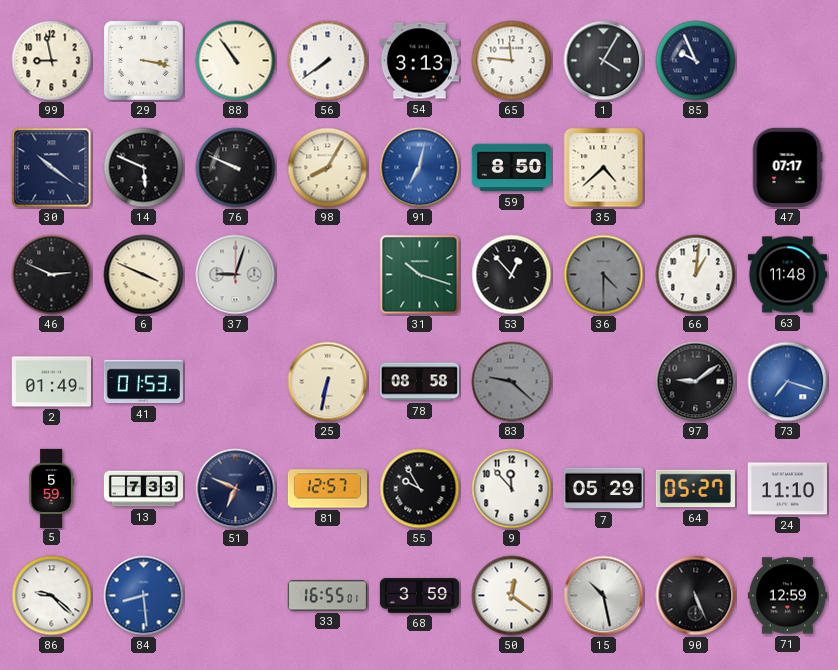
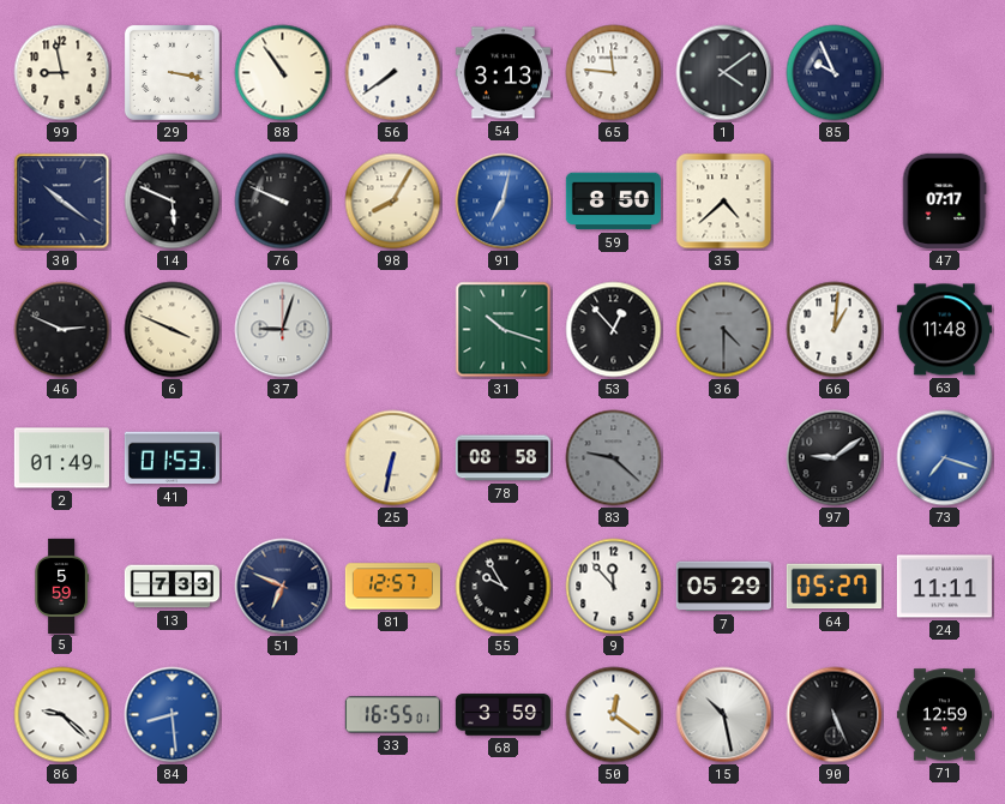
1: 4:05 -> 4:09
24: 11:10 -> 11:11
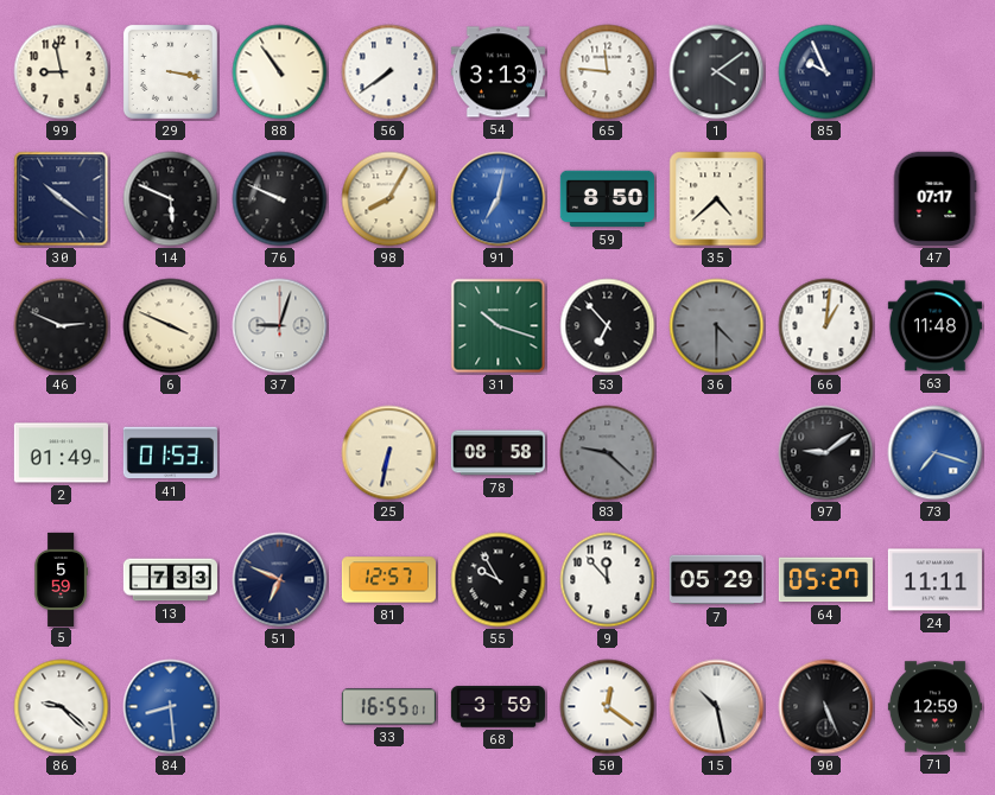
53: 12:53 -> 6:53
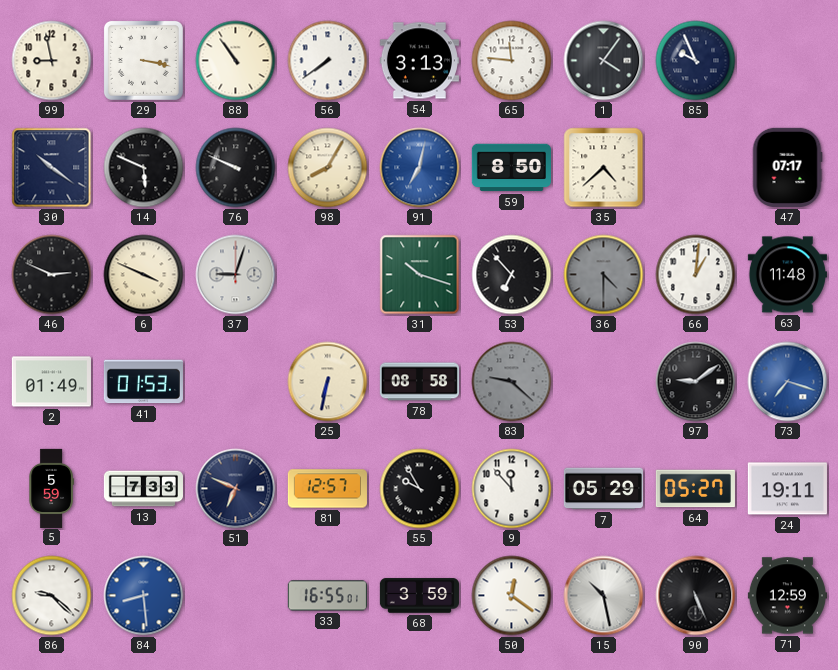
1: 4:09 -> 4:06
24: 11:11 -> 19:11
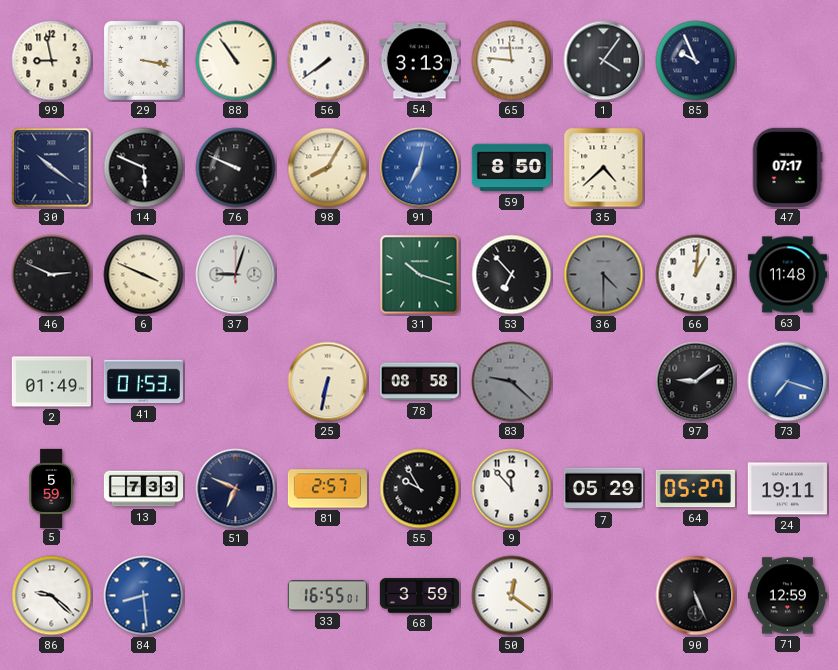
81: 12:57 -> 2:57
15: 10:28 -> none
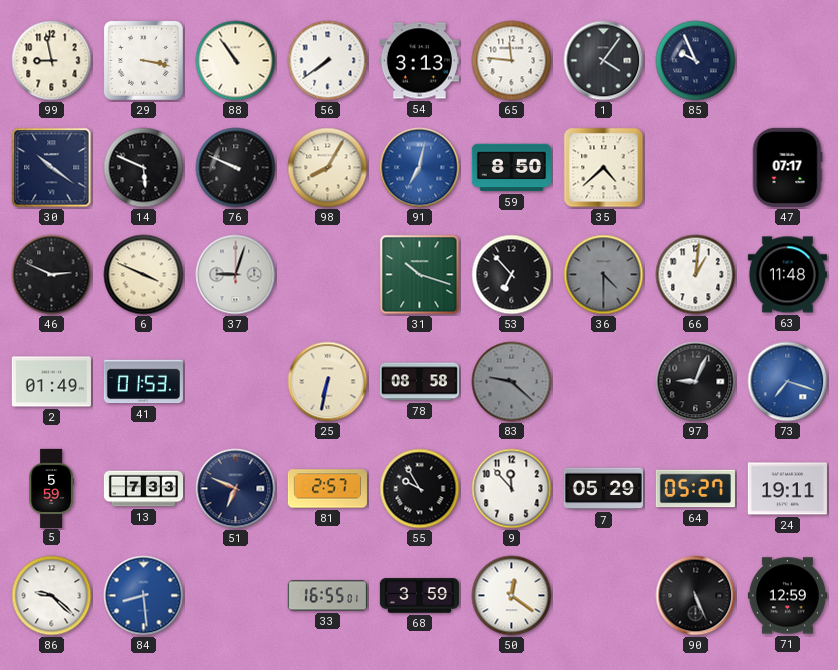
97: 9:09 -> 9:04
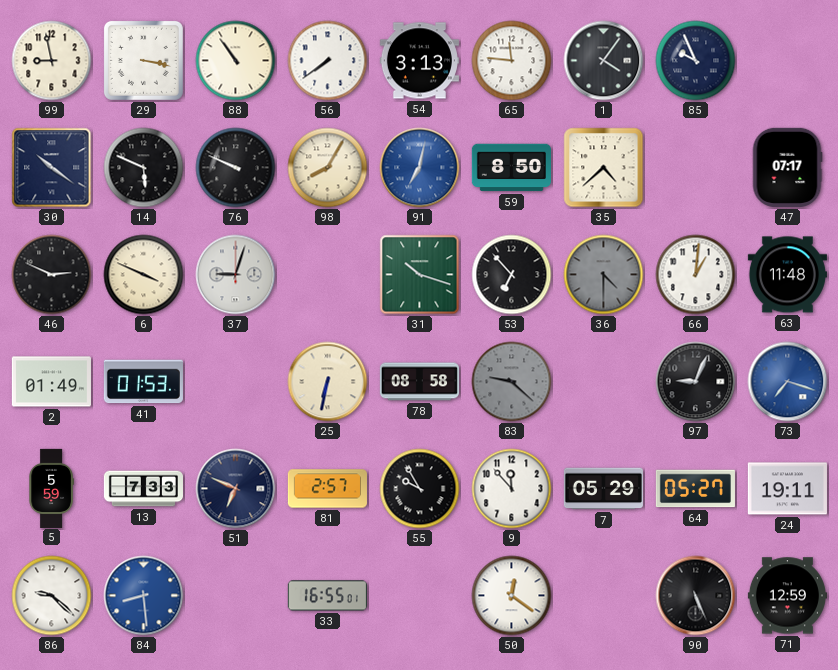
68: 3:59 -> none
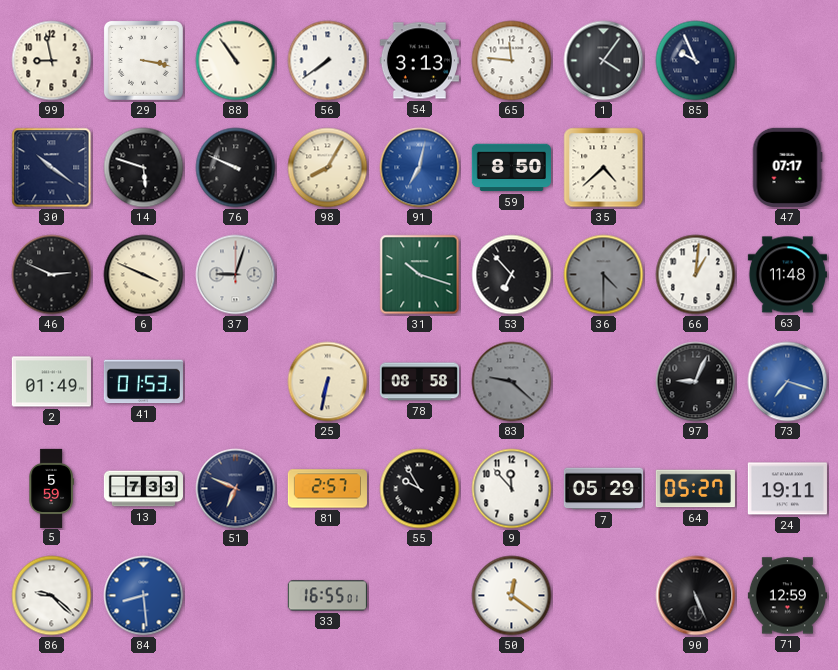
14: 5:49 -> 5:48
